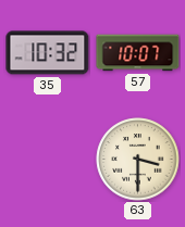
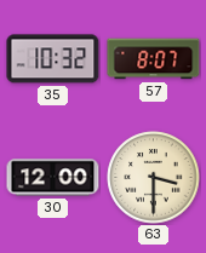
57: 10:07 -> 8:07
30: none -> 12:00
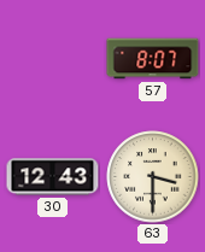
35: 10:32 -> none
30: 12:00 -> 12:43
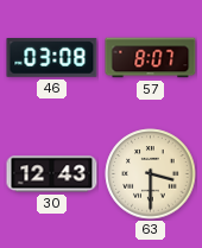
46: none -> 03:08
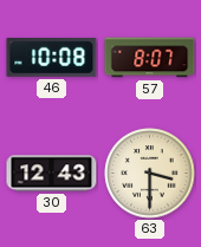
46: 03:08 -> 10:08
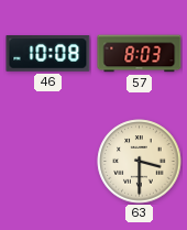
57: 8:07 -> 8:03
30: 12:43 -> none
